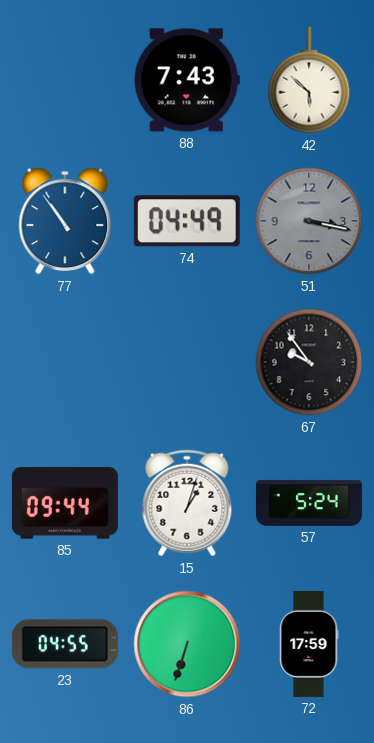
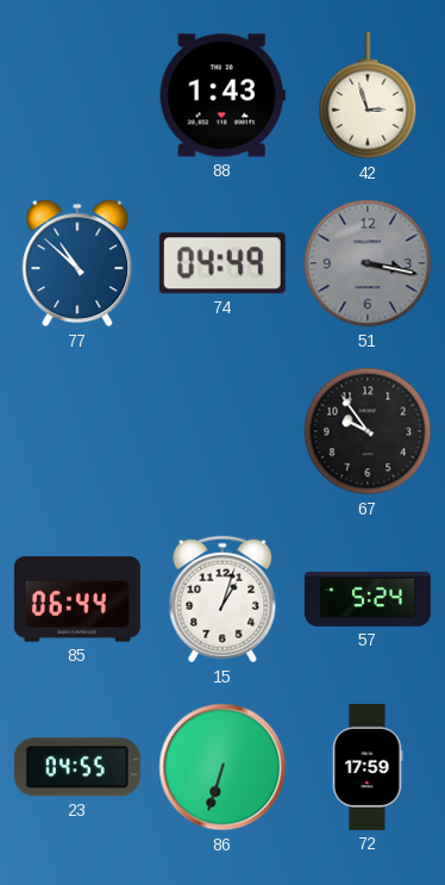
88: 7:43 -> 1:43
42: 5:52 -> 2:57
77: 10:54 -> 10:52
85: 09:44 -> 06:44
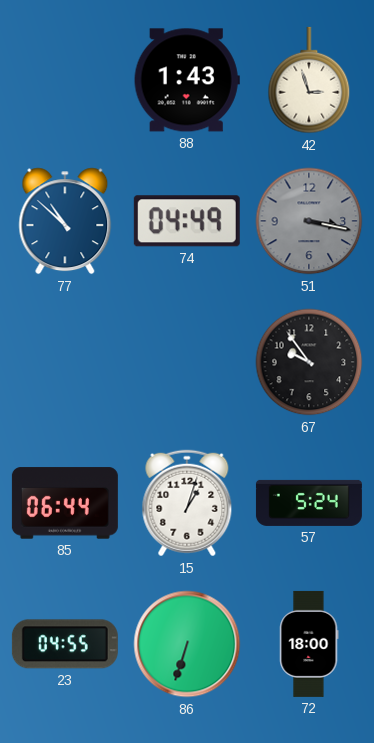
72: 17:59 -> 18:00
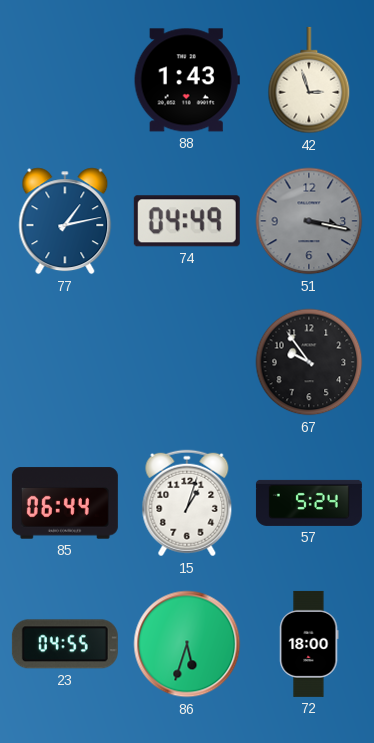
77: 10:52 -> 1:13
86: 6:33 -> 5:33
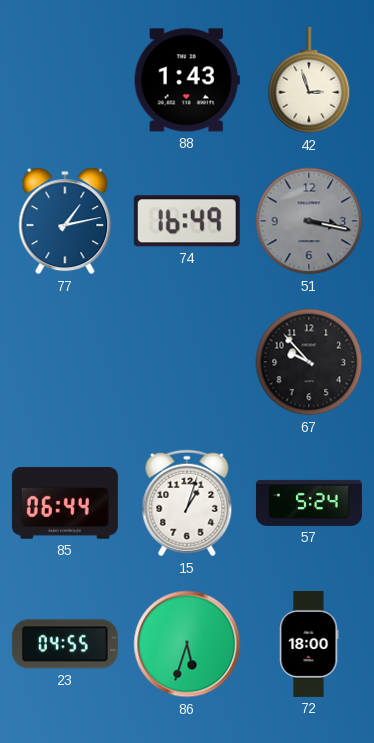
74: 04:49 -> 16:49
67: 9:54 -> 9:53
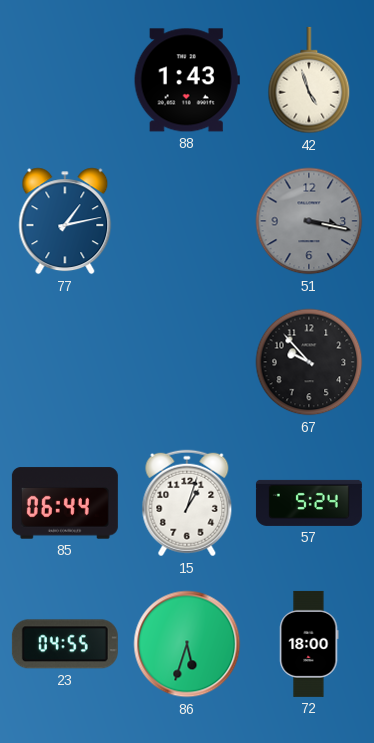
42: 2:57 -> 4:57
74: 16:49 -> none
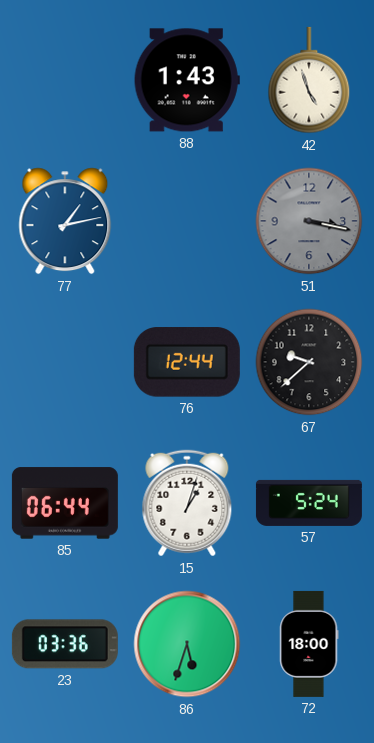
76: none -> 12:44
67: 9:53 -> 9:38
23: 04:55 -> 03:36
